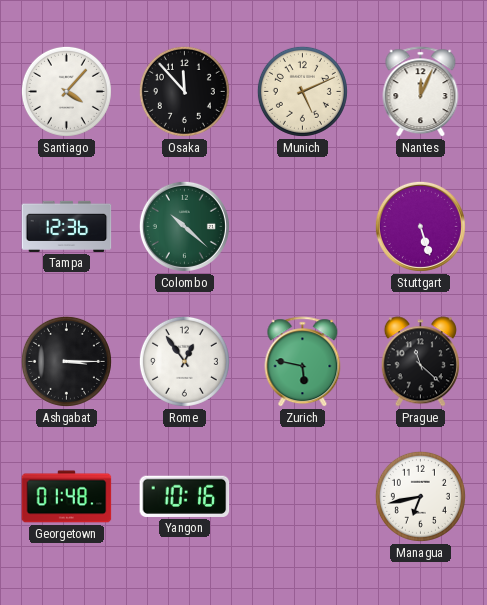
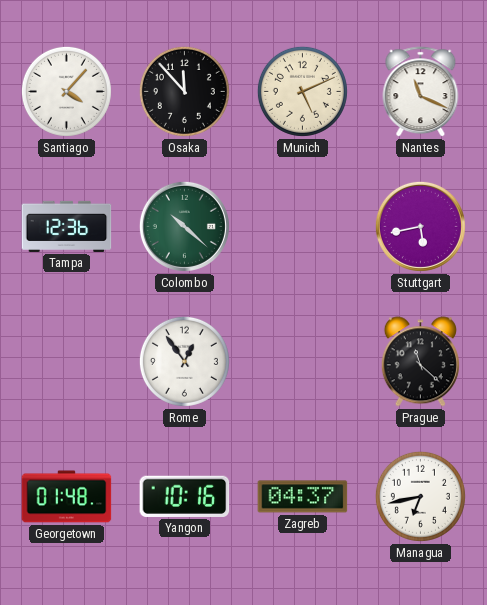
Nantes: 12:04 -> 11:19
Stuttgart: 5:27 -> 5:43
Ashgabat: 3:15 -> none
Zurich: 5:47 -> none
Zagreb: none -> 04:37
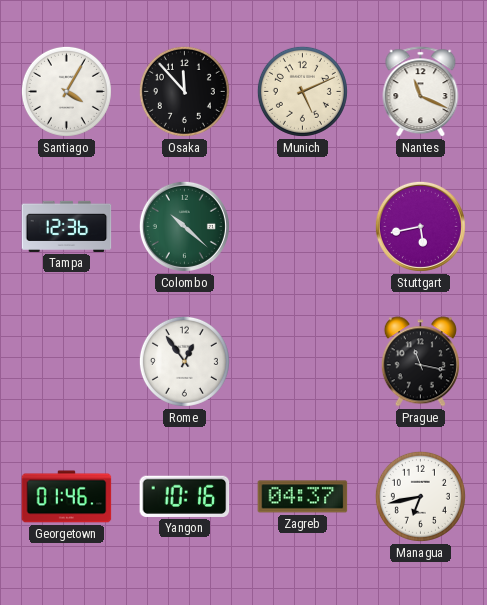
Santiago: 4:07 -> 4:05
Prague: 11:22 -> 11:17
Georgetown: 01:48 -> 01:46
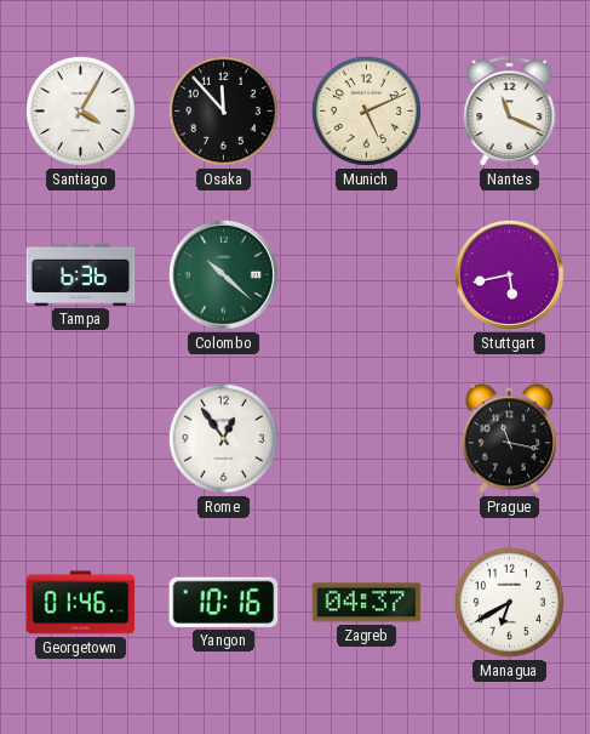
Tampa: 12:36 -> 6:36
Managua: 6:43 -> 6:40
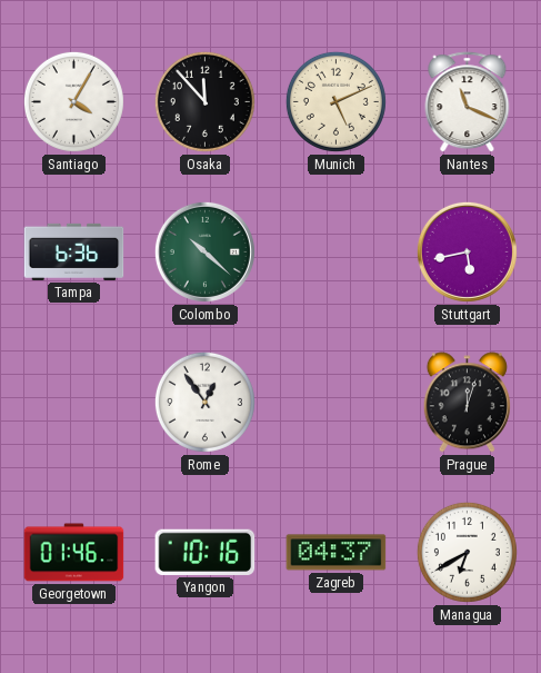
Prague: 11:17 -> 12:03
